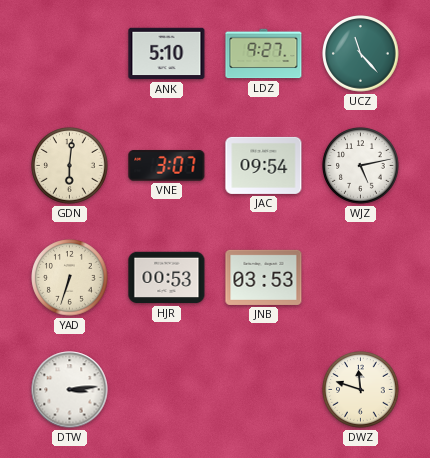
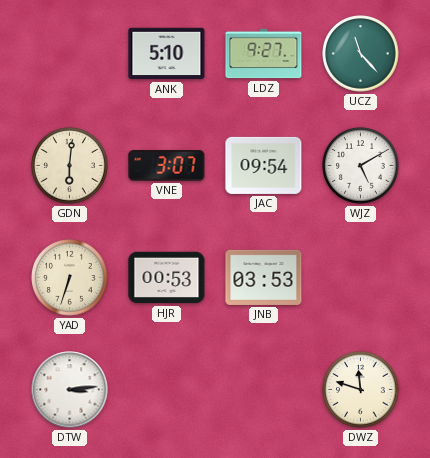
WJZ: 5:13 -> 5:10
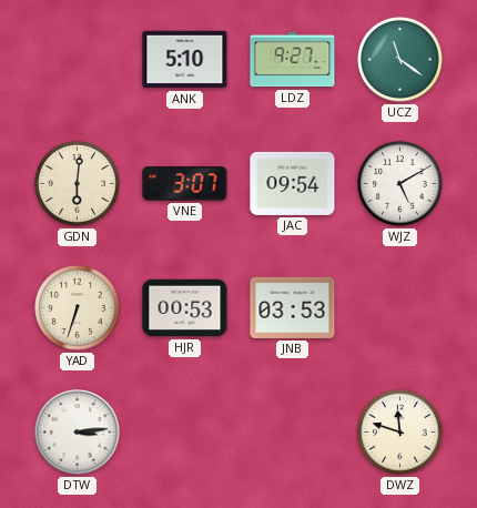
UCZ: 11:23 -> 11:21
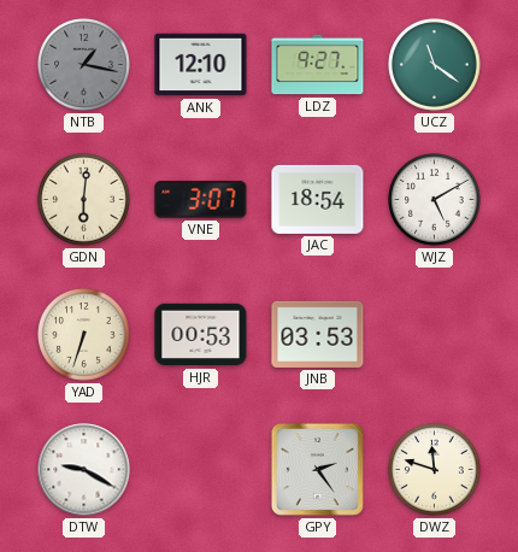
NTB: none -> 1:17
ANK: 5:10 -> 12:10
JAC: 09:54 -> 18:54
DTW: 3:14 -> 9:20
GPY: none -> 2:24
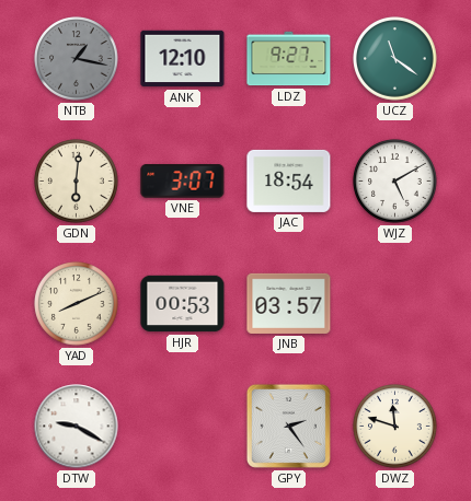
YAD: 6:33 -> 8:11
JNB: 03:53 -> 03:57
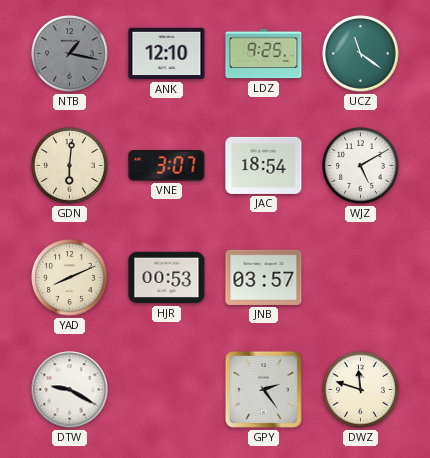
LDZ: 9:27 -> 9:25
